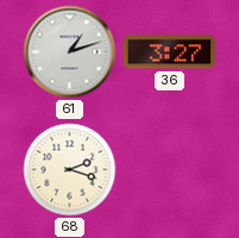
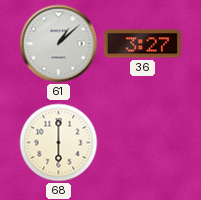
61: 1:12 -> 1:08
68: 2:18 -> 6:00
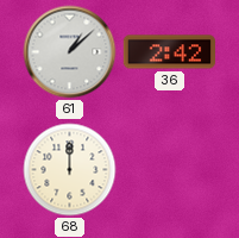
36: 3:27 -> 2:42
68: 6:00 -> 12:00
